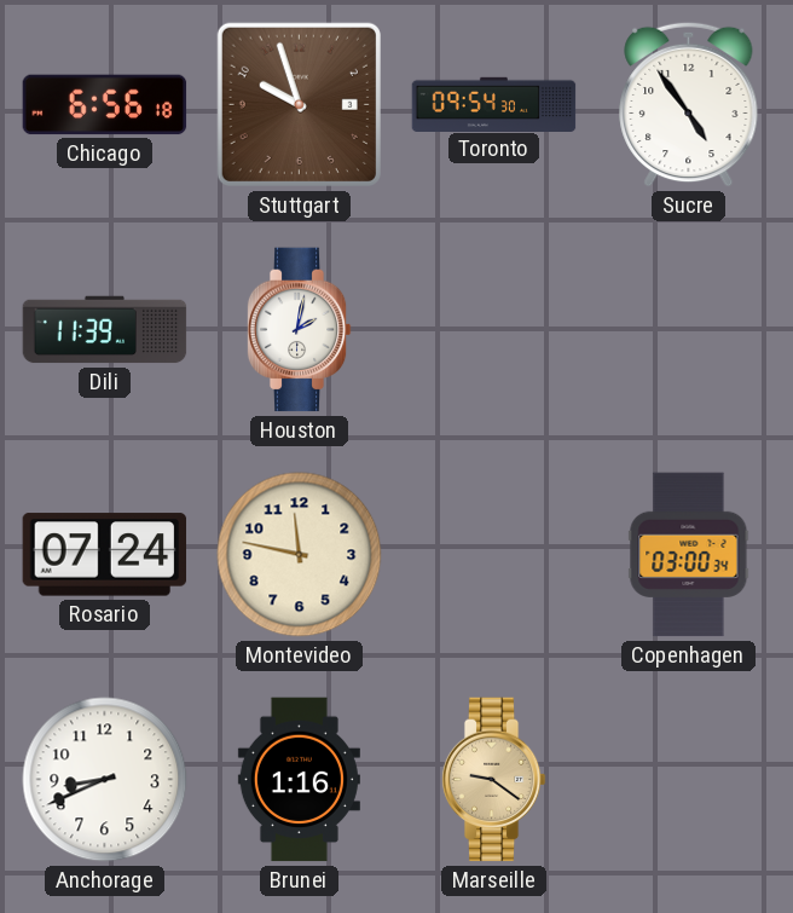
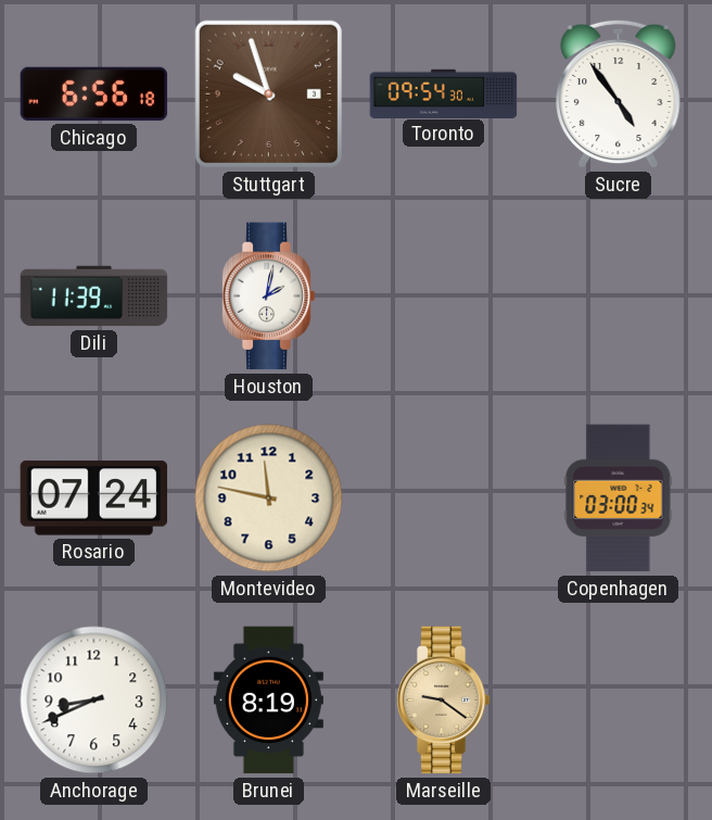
Brunei: 1:16 -> 8:19
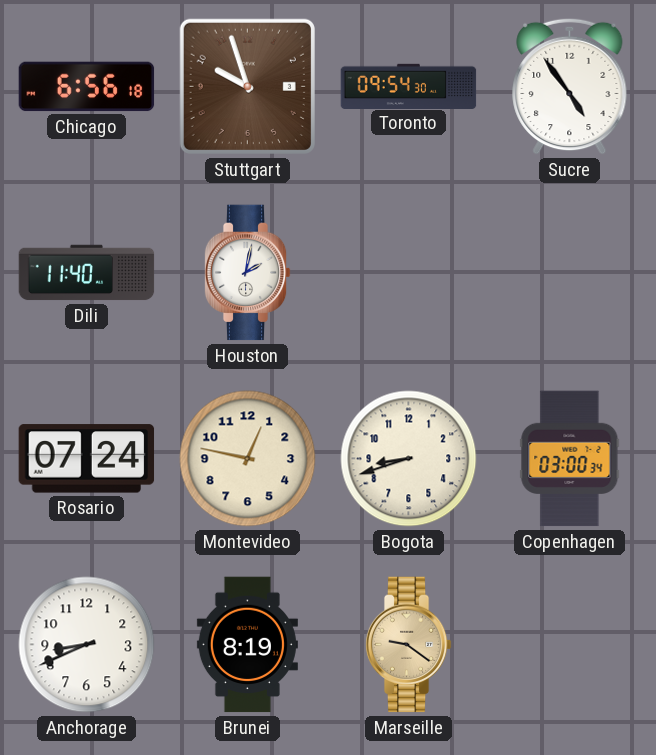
Dili: 11:39 -> 11:40
Montevideo: 11:47 -> 12:47
Bogota: none -> 8:42
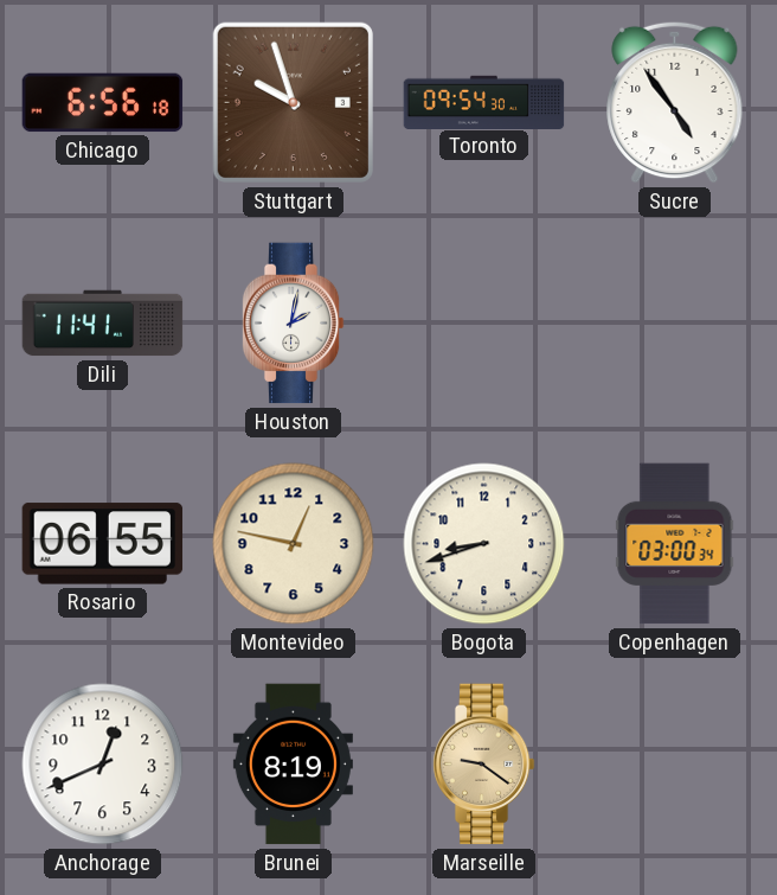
Dili: 11:40 -> 11:41
Rosario: 07:24 -> 06:55
Anchorage: 8:41 -> 12:41
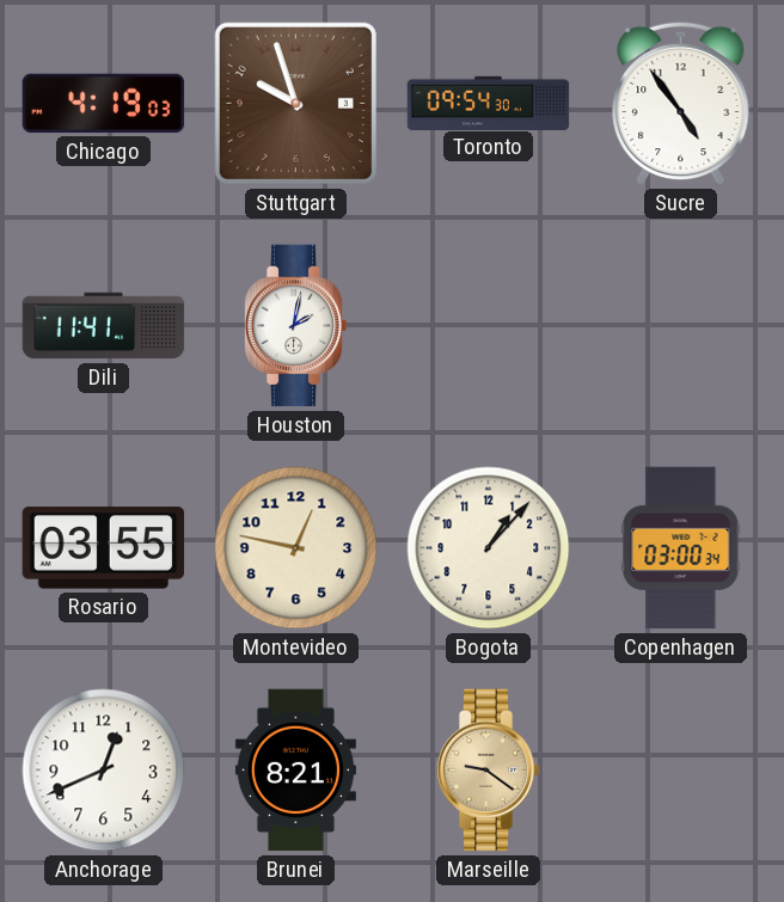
Chicago: 6:56 -> 4:19
Rosario: 06:55 -> 03:55
Bogota: 8:42 -> 1:07
Brunei: 8:19 -> 8:21
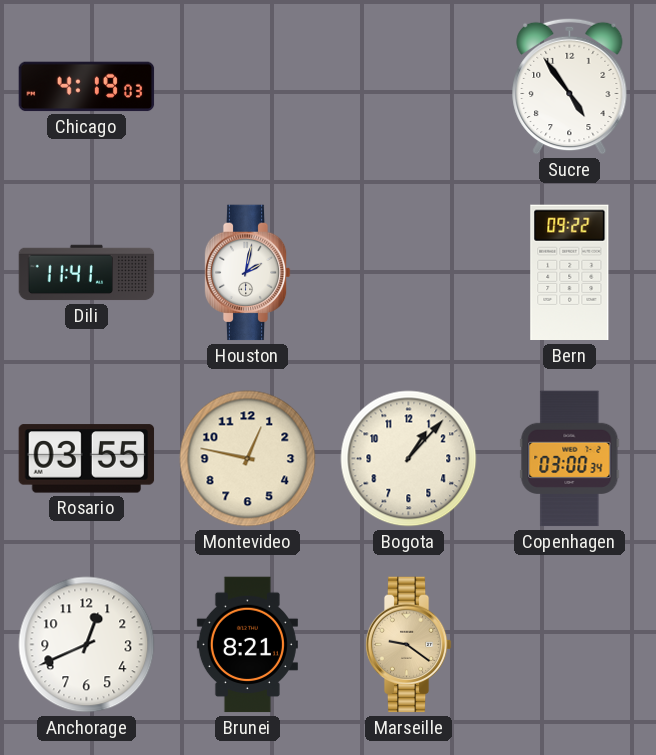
Stuttgart: 9:57 -> none
Toronto: 09:54 -> none
Bern: none -> 09:22
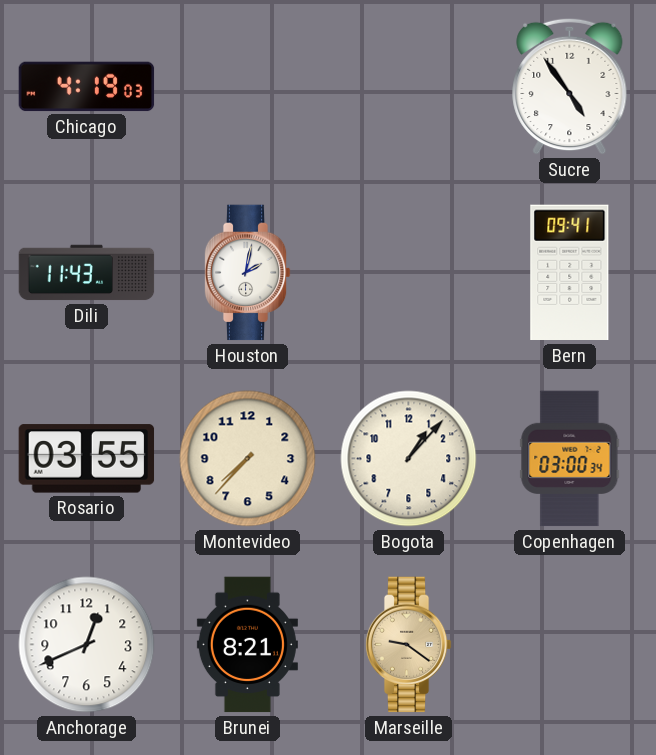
Dili: 11:41 -> 11:43
Bern: 09:22 -> 09:41
Montevideo: 12:47 -> 7:37
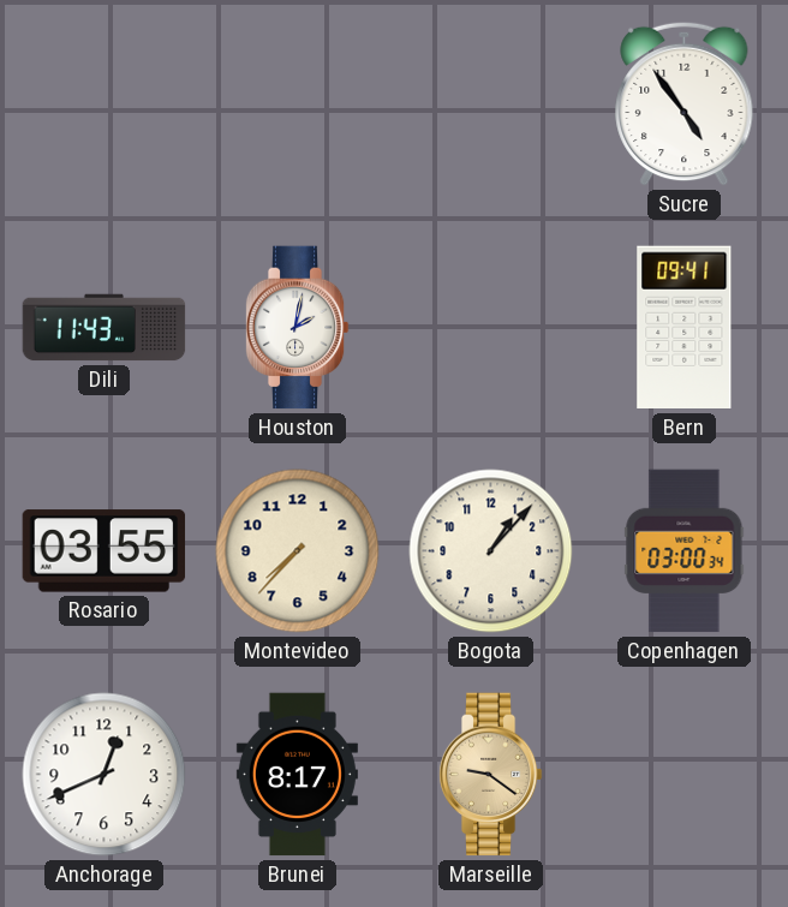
Chicago: 4:19 -> none
Brunei: 8:21 -> 8:17
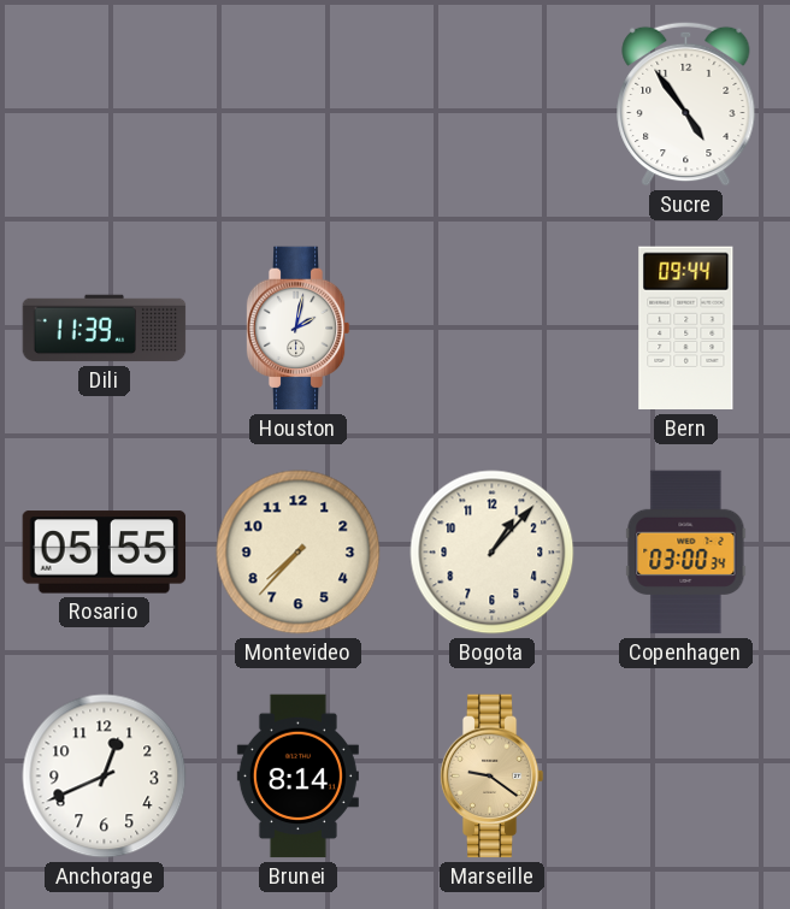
Dili: 11:43 -> 11:39
Bern: 09:41 -> 09:44
Rosario: 03:55 -> 05:55
Brunei: 8:17 -> 8:14
